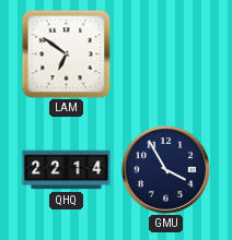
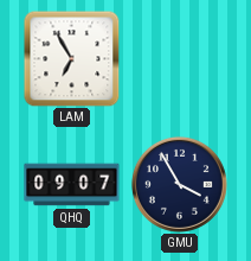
LAM: 6:51 -> 6:55
QHQ: 22:14 -> 09:07
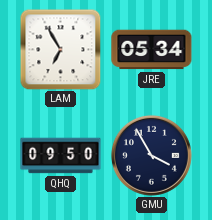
JRE: none -> 05:34
QHQ: 09:07 -> 09:50
